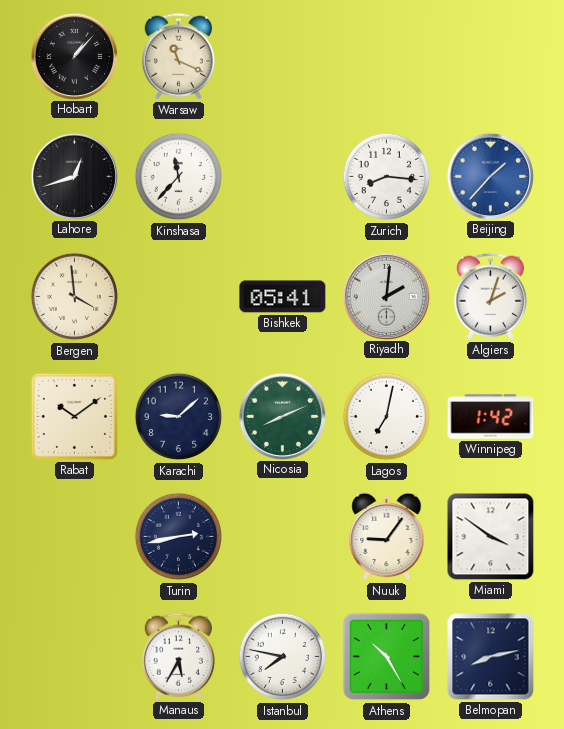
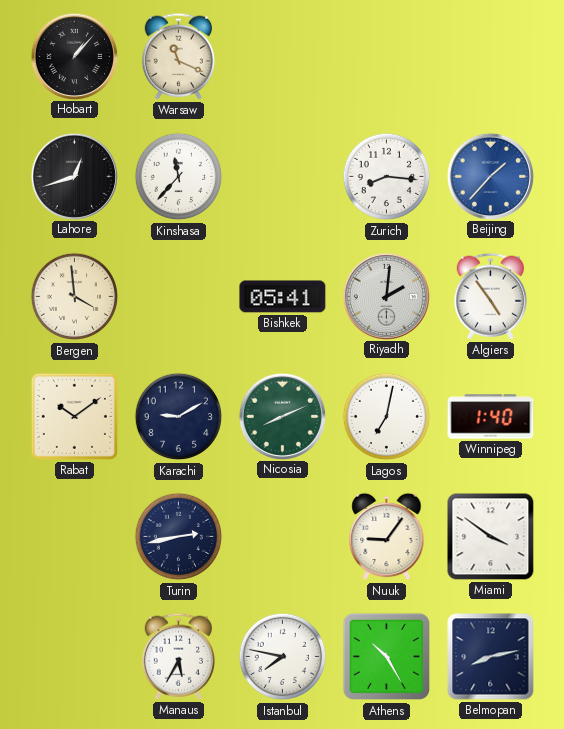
Algiers: 2:03 -> 4:54
Karachi: 9:08 -> 9:10
Winnipeg: 1:42 -> 1:40
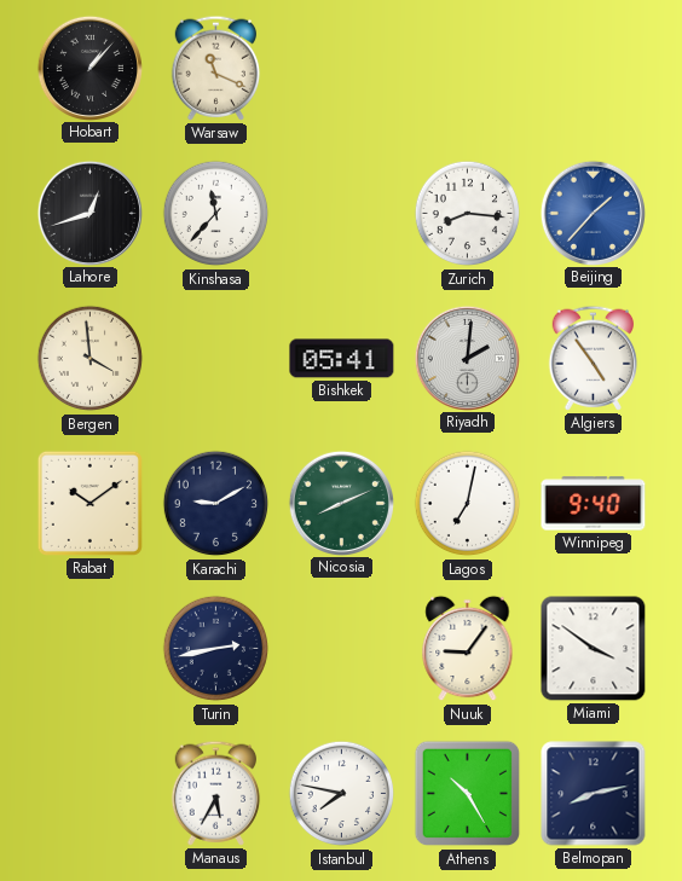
Winnipeg: 1:40 -> 9:40
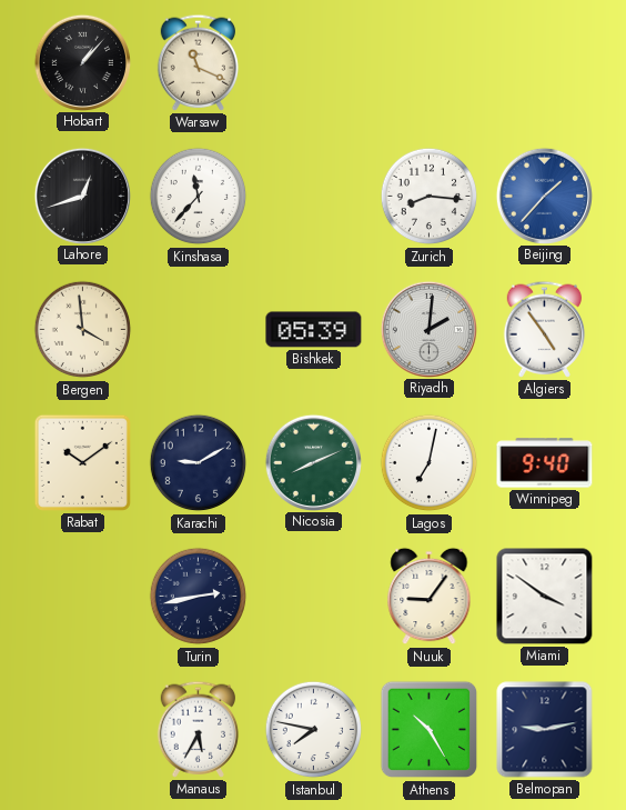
Bishkek: 05:41 -> 05:39
Belmopan: 8:13 -> 9:13
